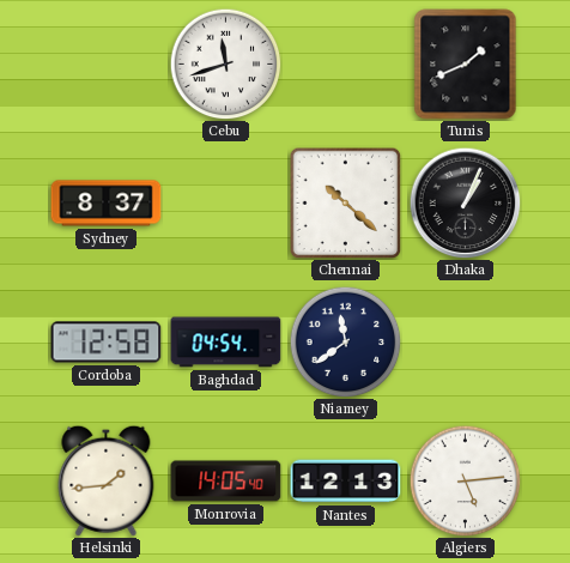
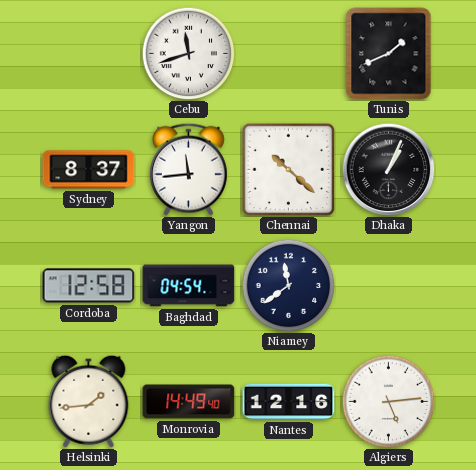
Yangon: none -> 11:44
Monrovia: 14:05 -> 14:49
Nantes: 12:13 -> 12:16
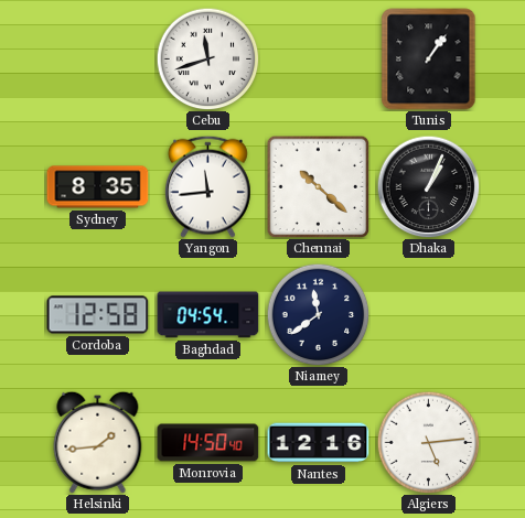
Tunis: 1:41 -> 1:06
Sydney: 8:37 -> 8:35
Monrovia: 14:49 -> 14:50
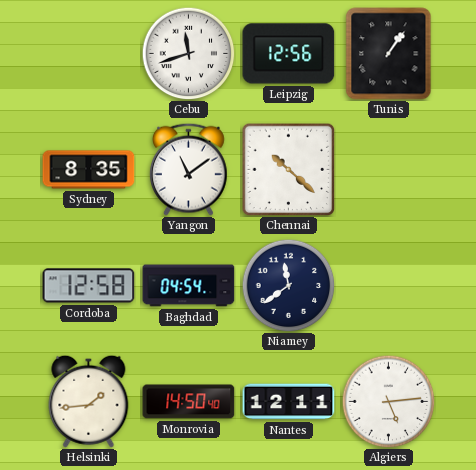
Leipzig: none -> 12:56
Yangon: 11:44 -> 11:09
Dhaka: 1:04 -> none
Nantes: 12:16 -> 12:11
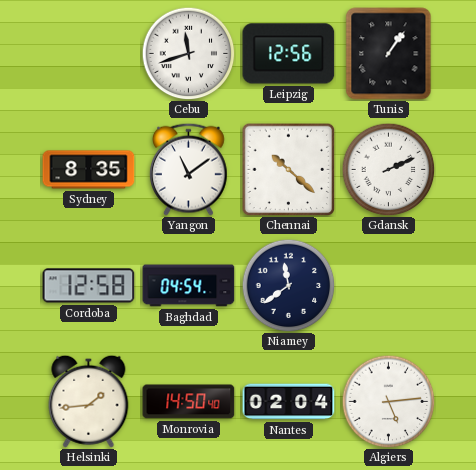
Gdansk: none -> 2:11
Nantes: 12:11 -> 02:04
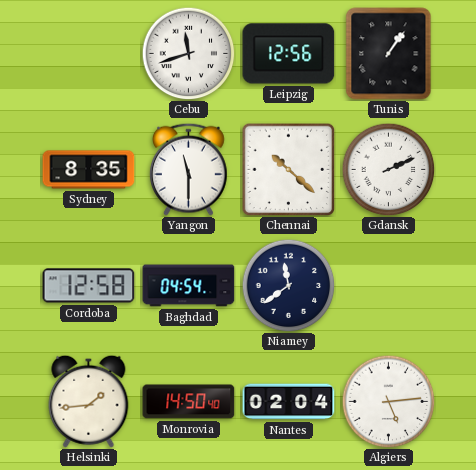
Yangon: 11:09 -> 11:30
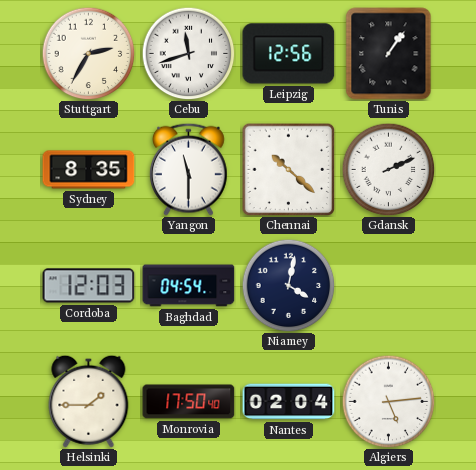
Stuttgart: none -> 2:35
Cordoba: 12:58 -> 12:03
Niamey: 11:39 -> 4:02
Helsinki: 1:44 -> 1:45
Monrovia: 14:50 -> 17:50
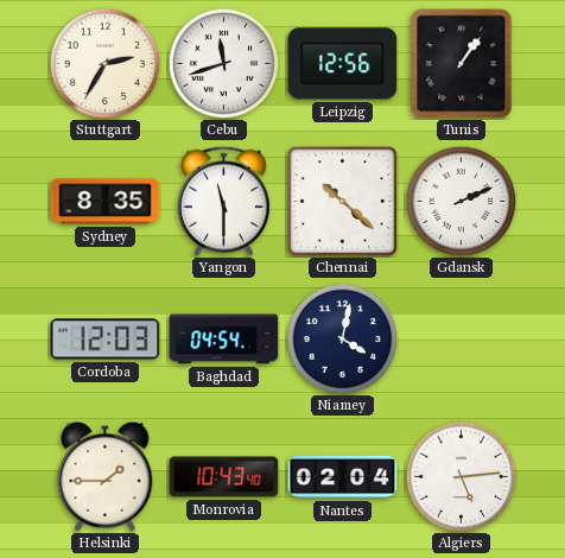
Monrovia: 17:50 -> 10:43
